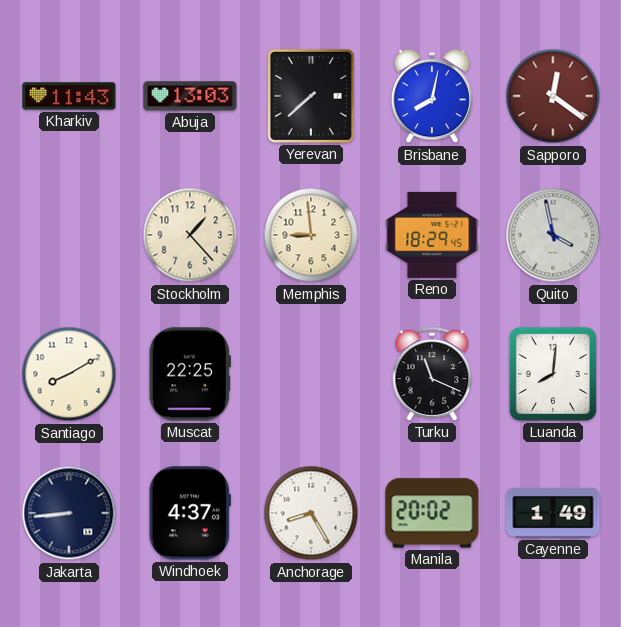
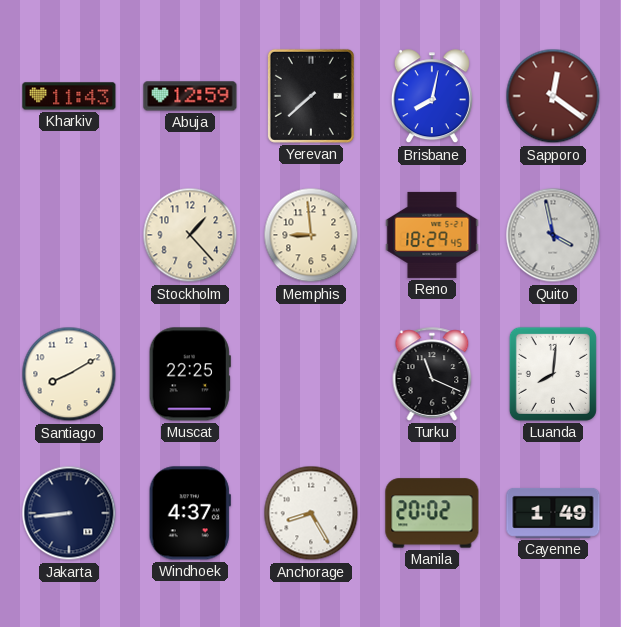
Abuja: 13:03 -> 12:59
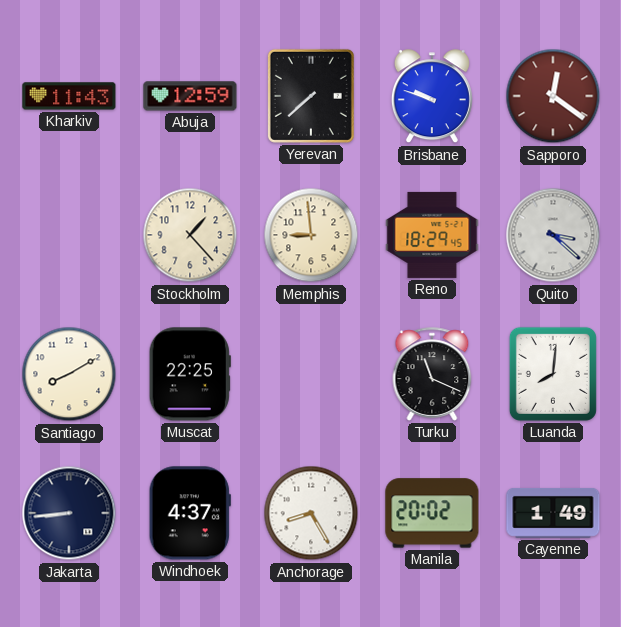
Brisbane: 8:02 -> 9:48
Quito: 3:58 -> 3:22
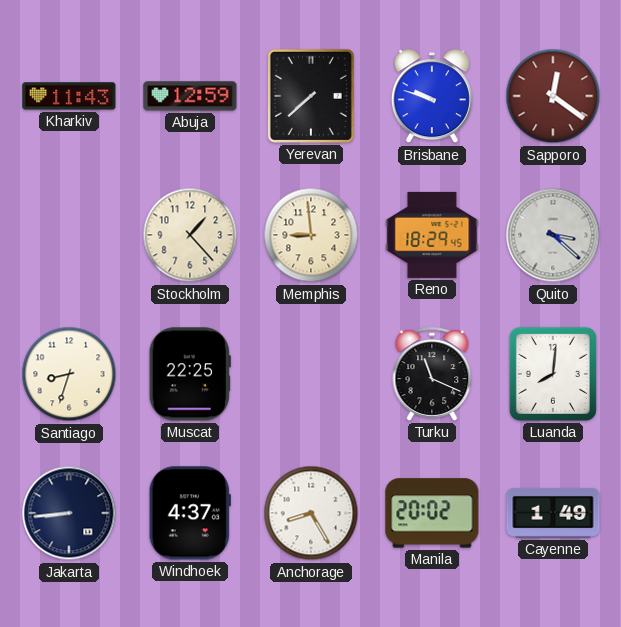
Santiago: 8:10 -> 8:33
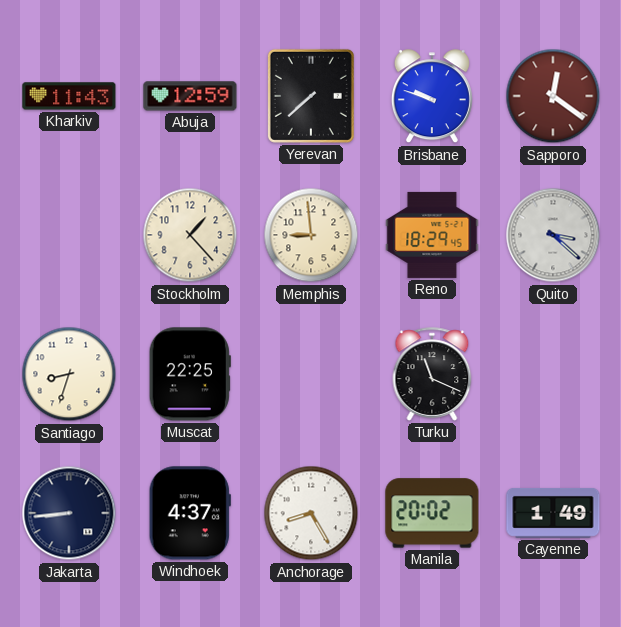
Luanda: 8:01 -> none
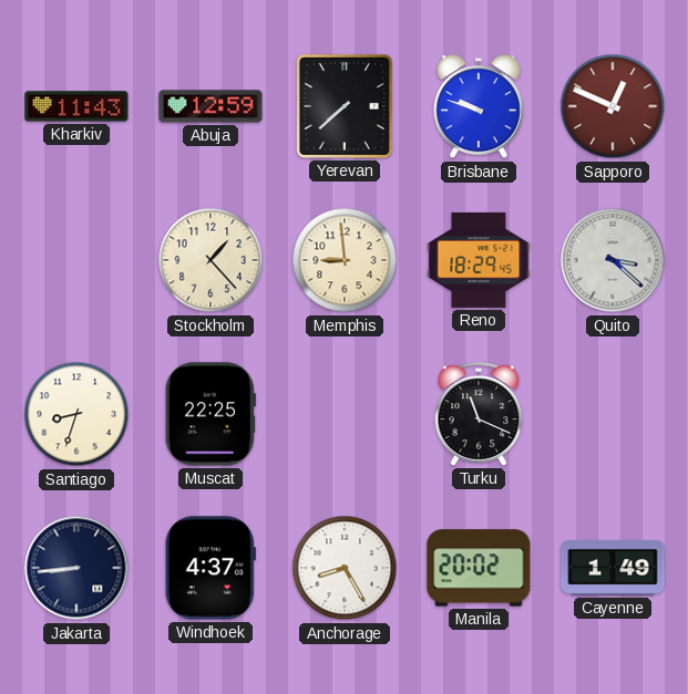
Sapporo: 12:21 -> 12:49
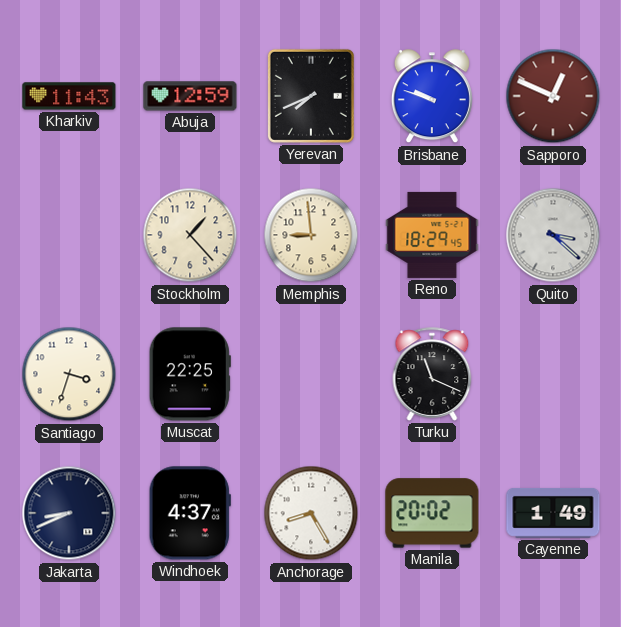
Yerevan: 7:38 -> 7:41
Santiago: 8:33 -> 3:33
Jakarta: 8:44 -> 8:41
